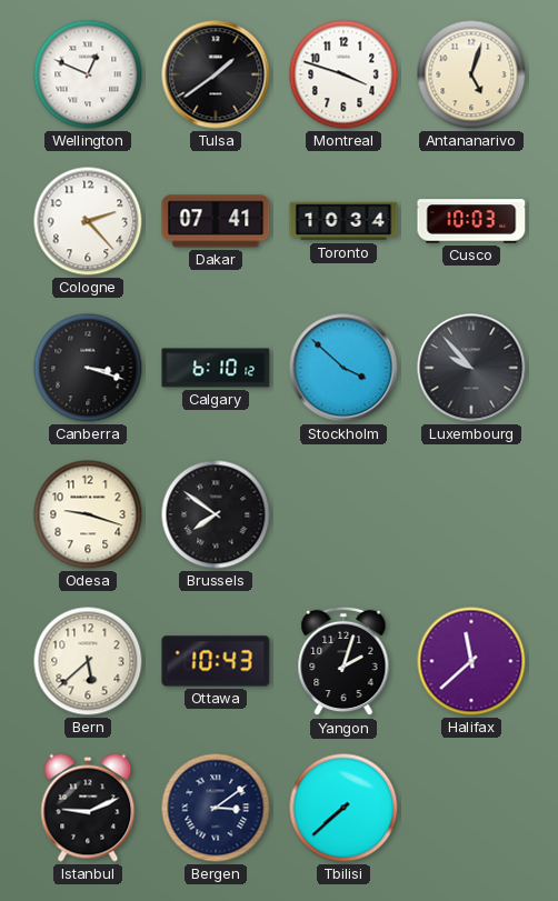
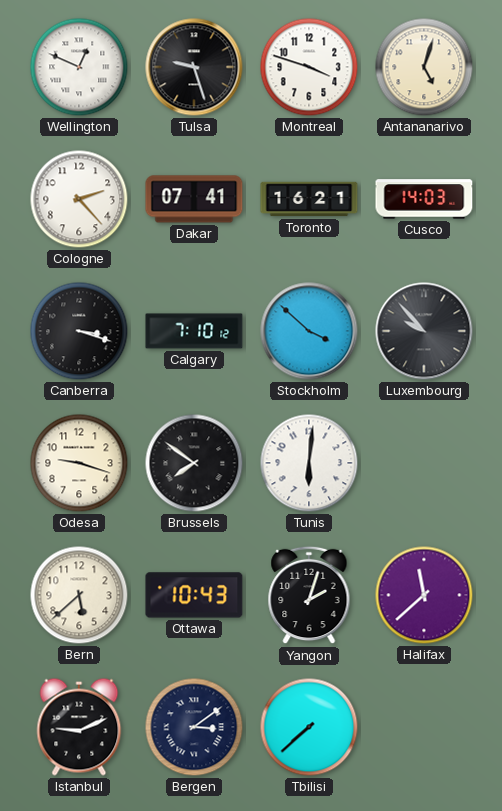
Tulsa: 1:39 -> 9:27
Toronto: 10:34 -> 16:21
Cusco: 10:03 -> 14:03
Calgary: 6:10 -> 7:10
Tunis: none -> 6:01
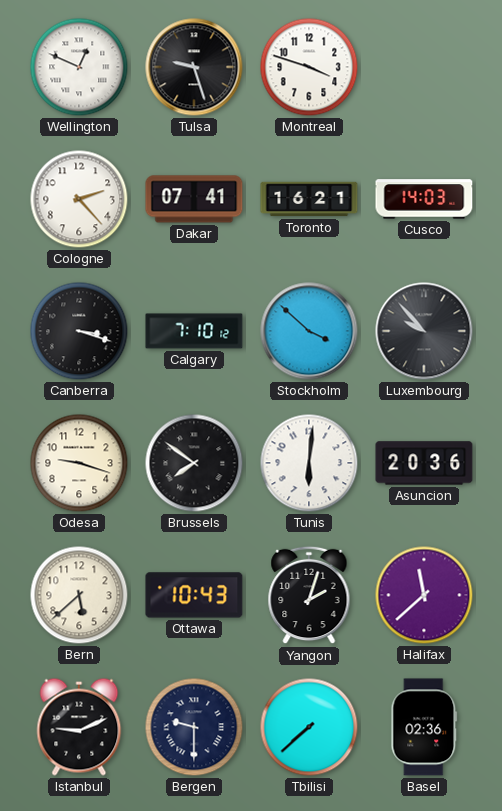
Antananarivo: 5:03 -> none
Asuncion: none -> 20:36
Bergen: 3:09 -> 9:30
Basel: none -> 02:36
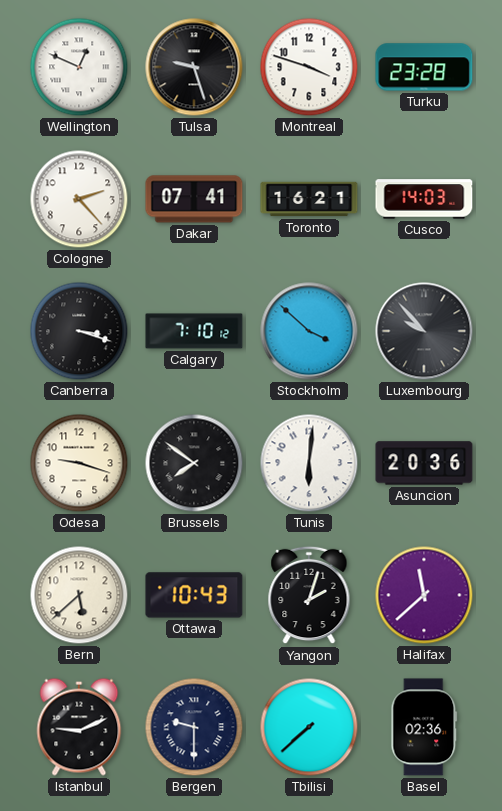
Turku: none -> 23:28
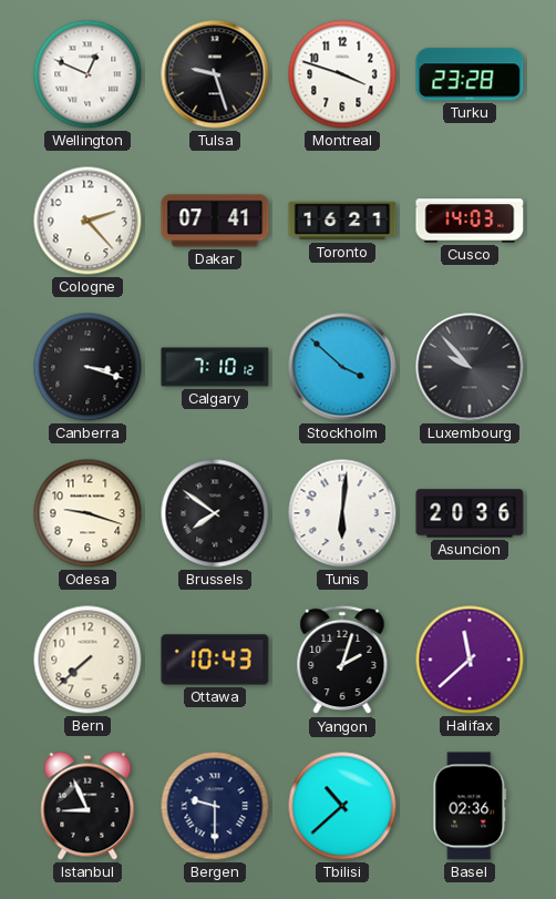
Bern: 5:38 -> 7:38
Istanbul: 9:11 -> 8:56
Tbilisi: 7:38 -> 10:38
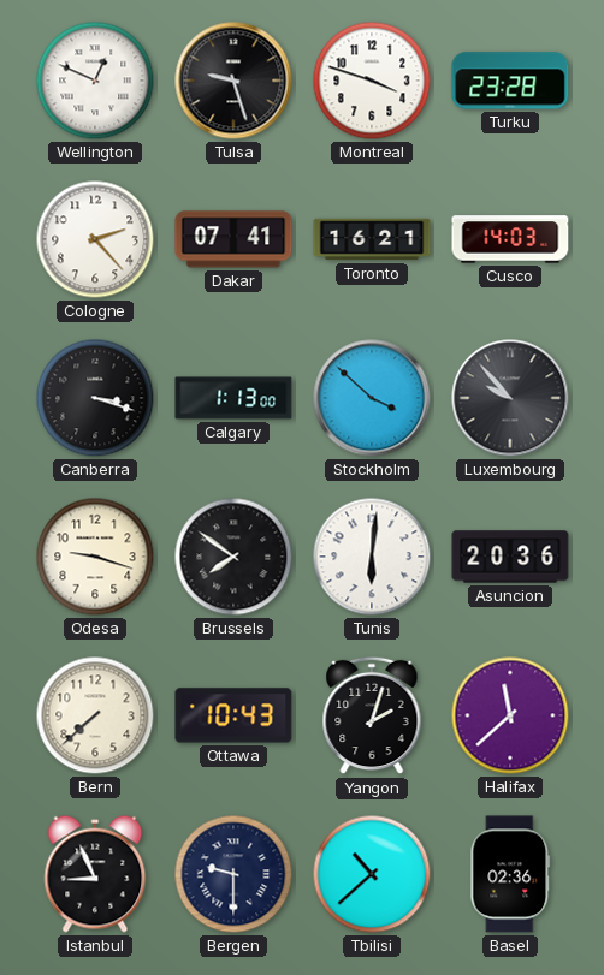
Calgary: 7:10 -> 1:13
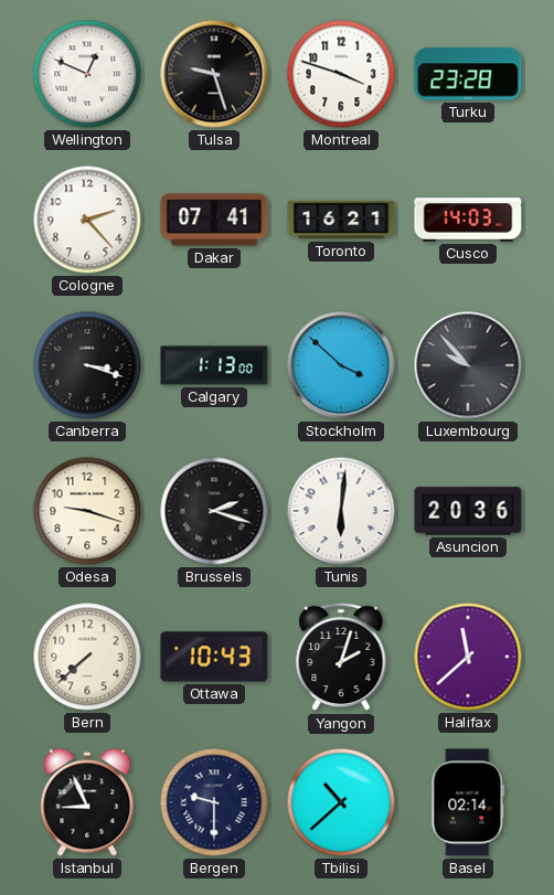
Brussels: 7:51 -> 2:18
Basel: 02:36 -> 02:14
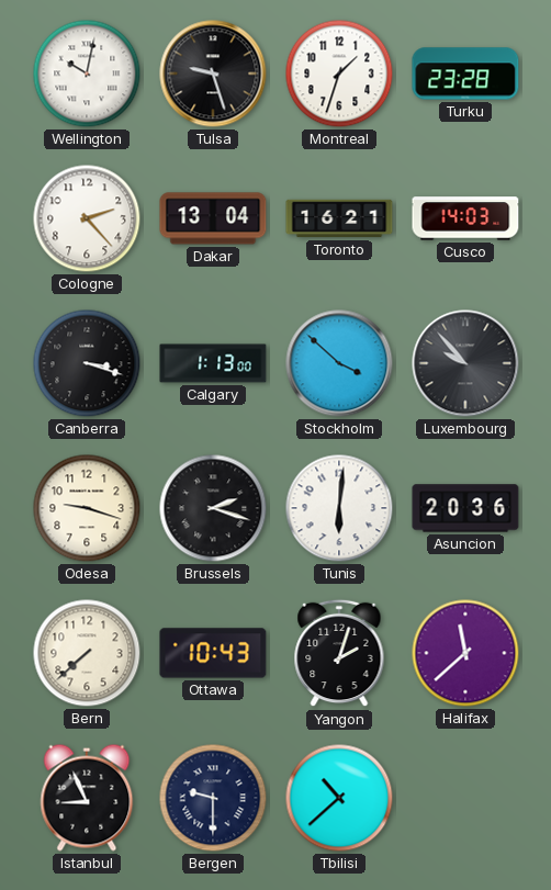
Wellington: 12:49 -> 10:02
Montreal: 3:48 -> 1:33
Dakar: 07:41 -> 13:04
Basel: 02:14 -> none
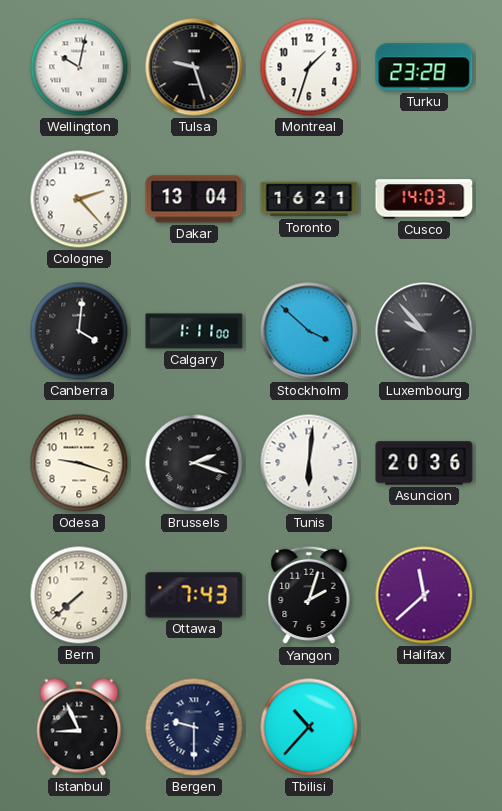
Canberra: 3:18 -> 4:01
Calgary: 1:13 -> 1:11
Ottawa: 10:43 -> 7:43
Tbilisi: 10:38 -> 10:37
